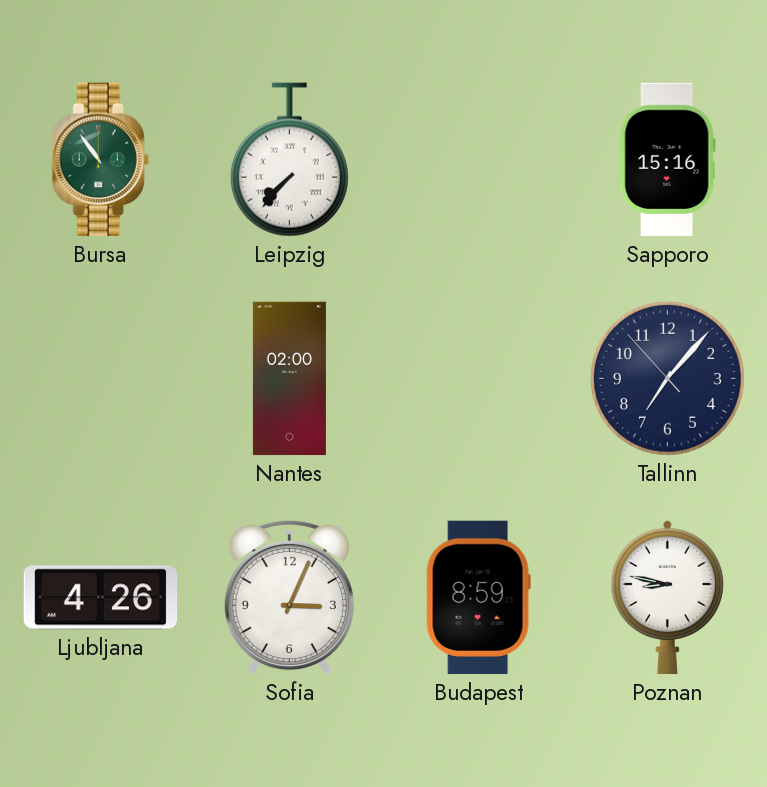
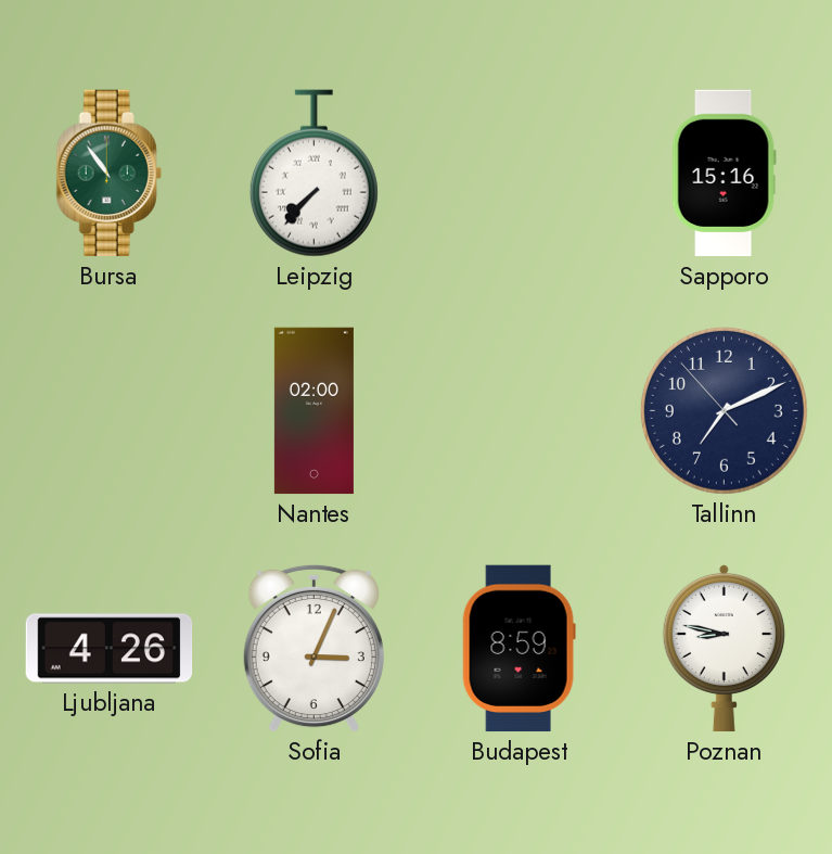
Tallinn: 7:06 -> 7:10
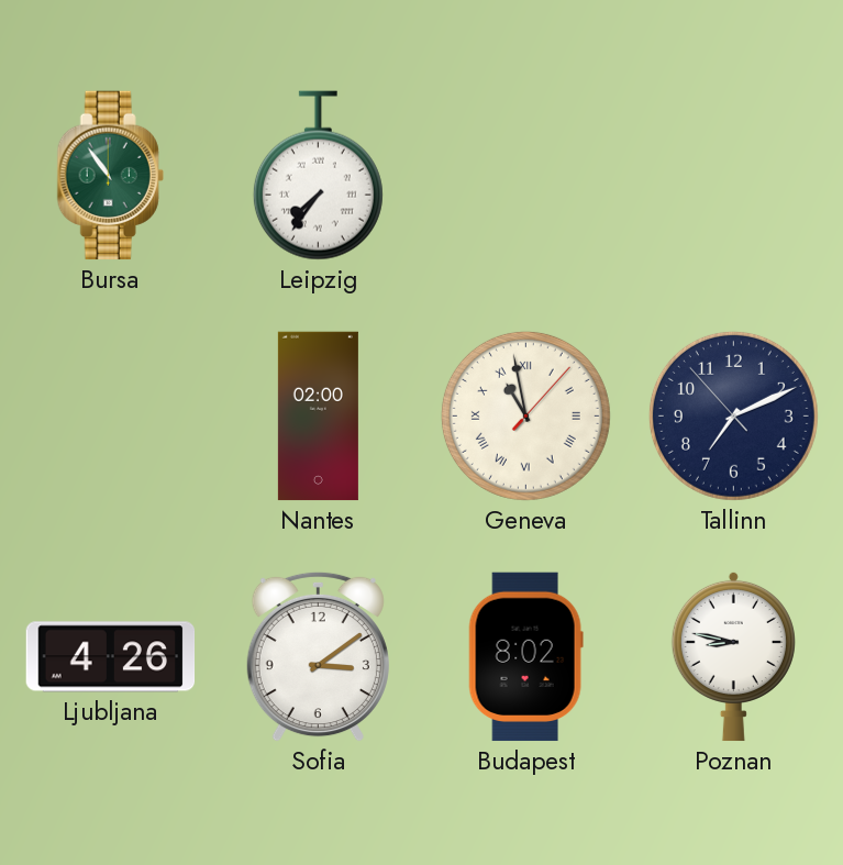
Leipzig: 7:37 -> 7:36
Sapporo: 15:16 -> none
Geneva: none -> 10:58
Sofia: 3:04 -> 3:09
Budapest: 8:59 -> 8:02
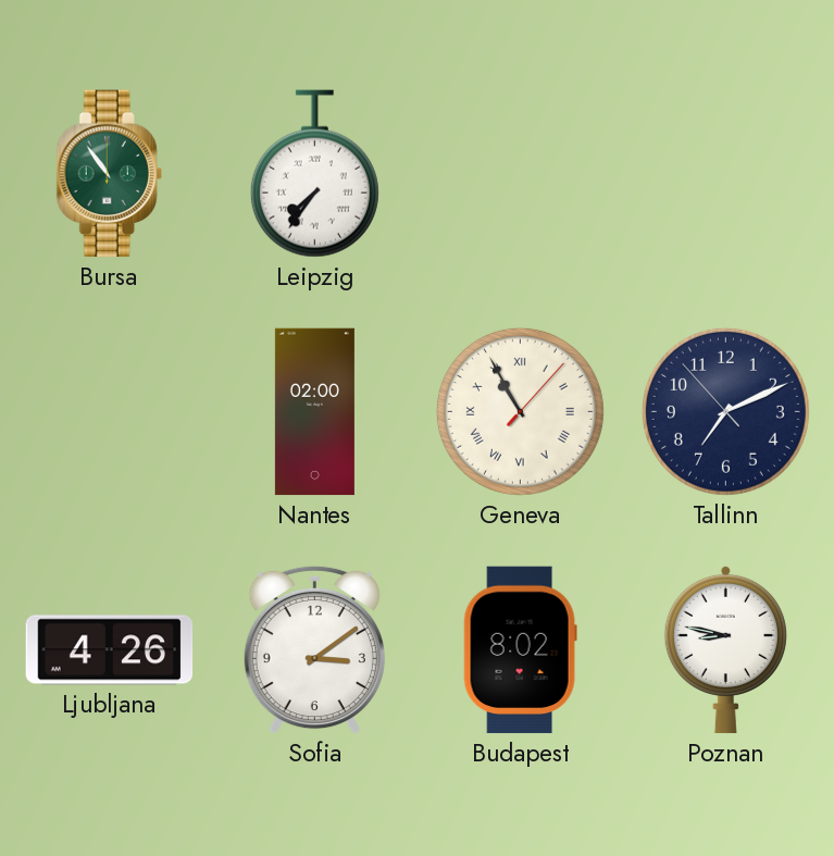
Geneva: 10:58 -> 10:55
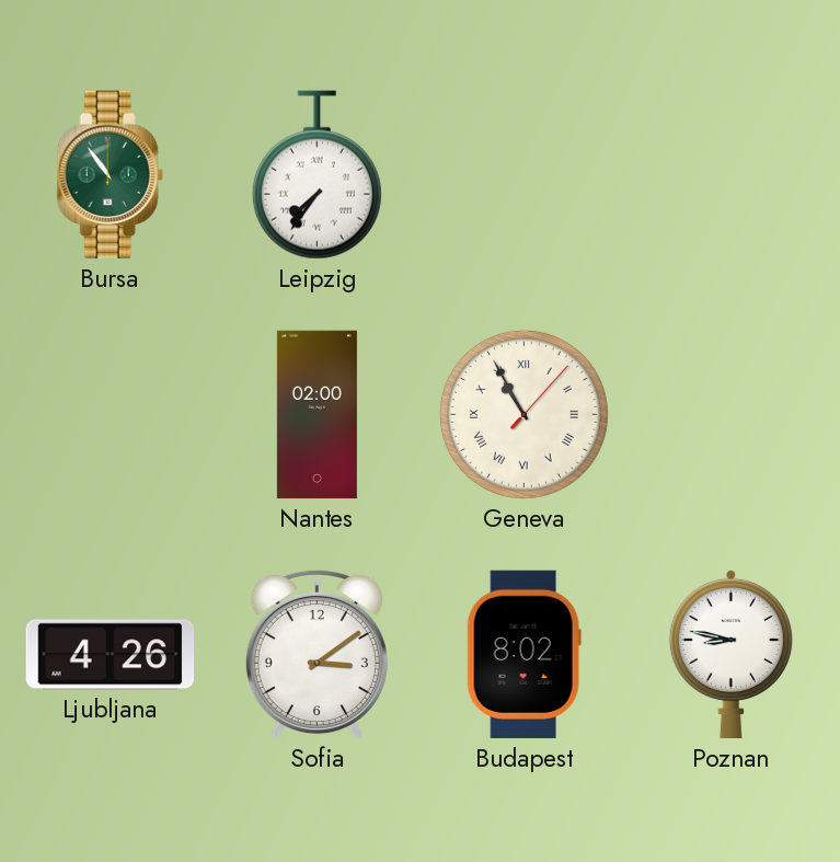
Tallinn: 7:10 -> none
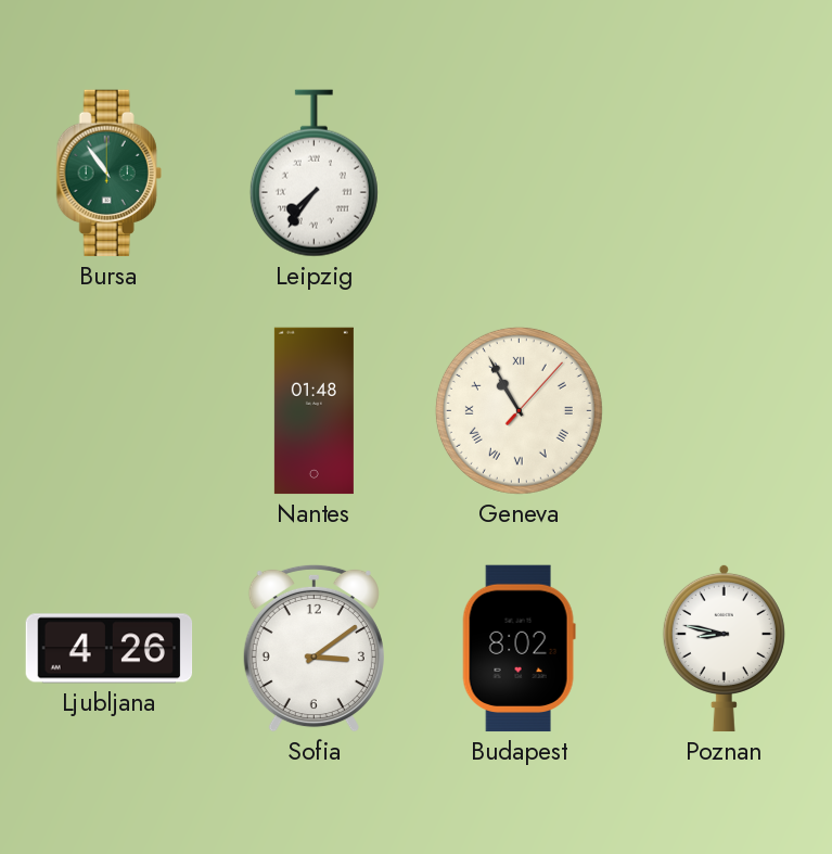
Nantes: 02:00 -> 01:48
